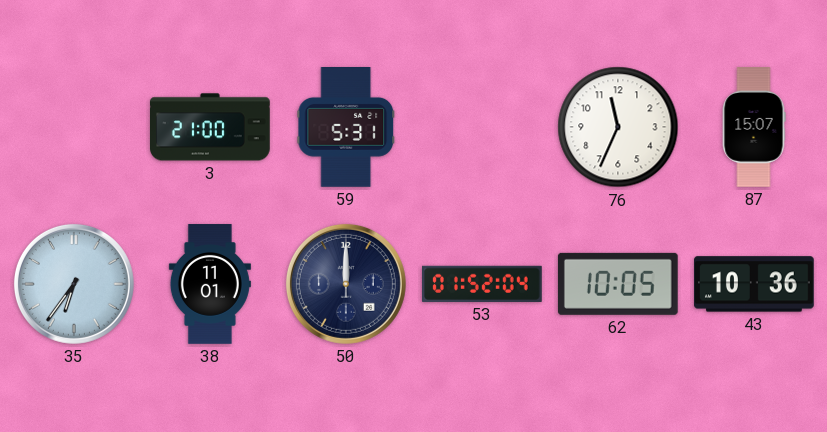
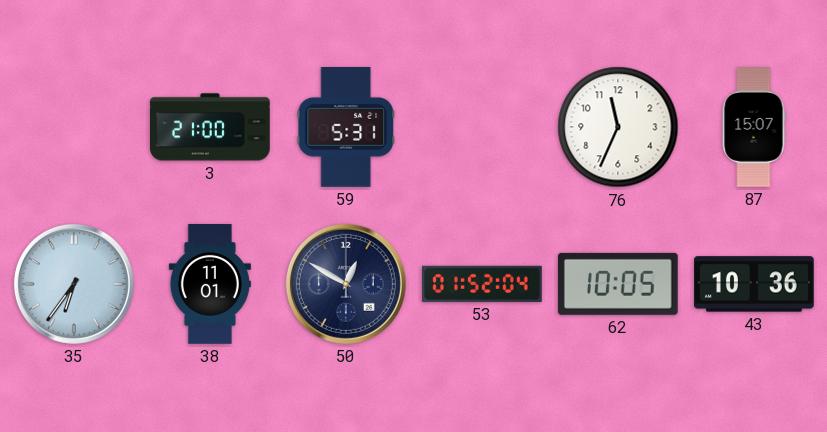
50: 12:00 -> 12:50
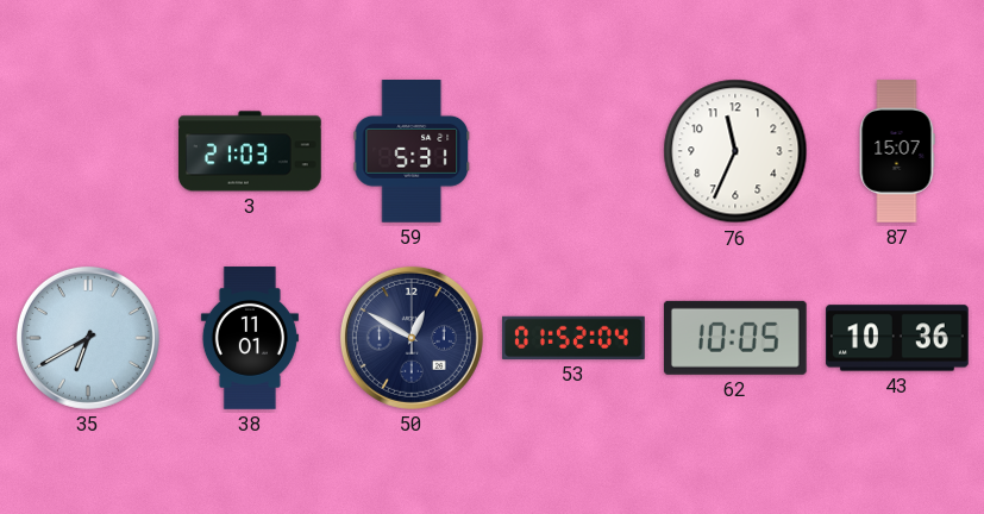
3: 21:00 -> 21:03
35: 6:36 -> 6:40
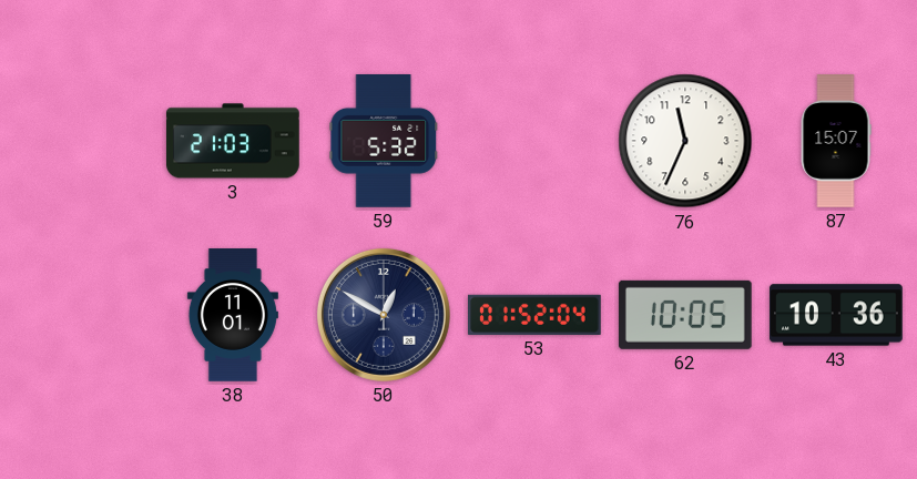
59: 5:31 -> 5:32
35: 6:40 -> none
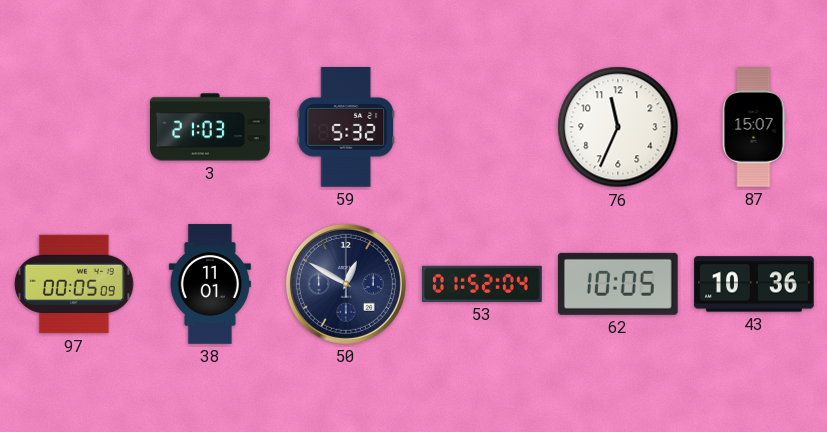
97: none -> 00:05
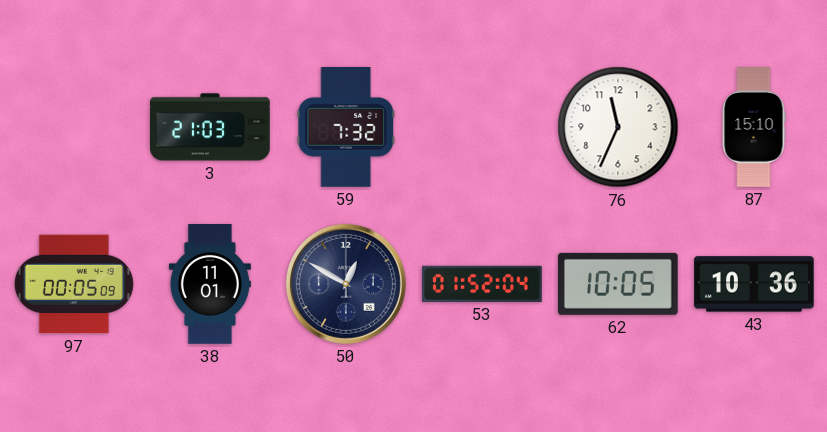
59: 5:32 -> 7:32
87: 15:07 -> 15:10
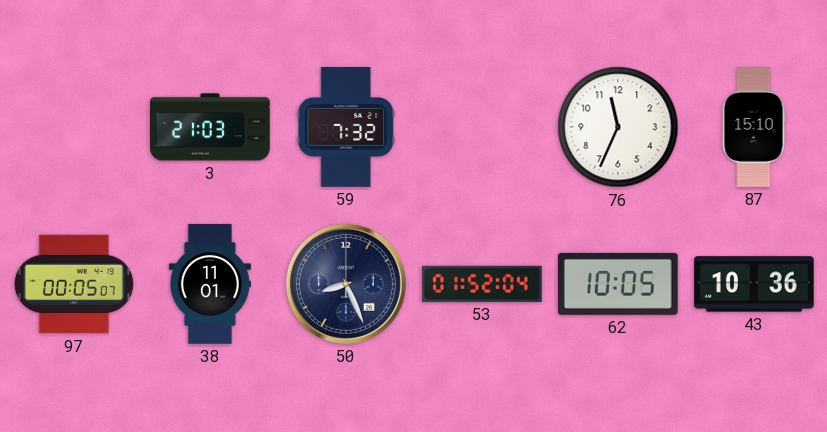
97: 00:05:09 -> 00:05:07
50: 12:50 -> 8:26
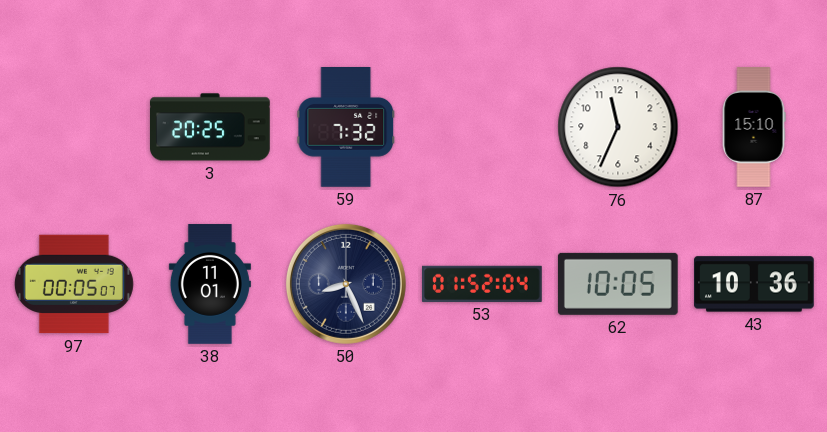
3: 21:03 -> 20:25
